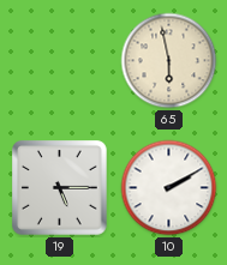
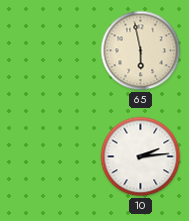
19: 5:15 -> none
10: 2:10 -> 2:14
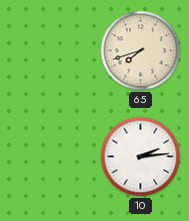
65: 5:58 -> 7:42
